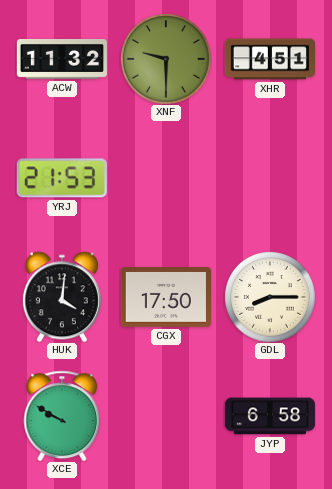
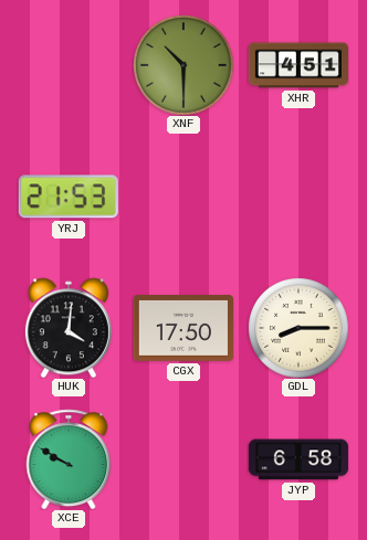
ACW: 11:32 -> none
XNF: 9:30 -> 10:30
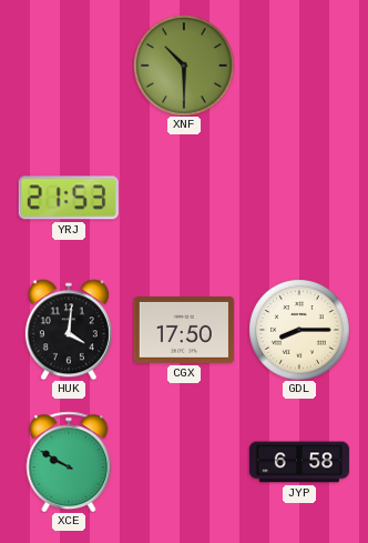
XHR: 4:51 -> none
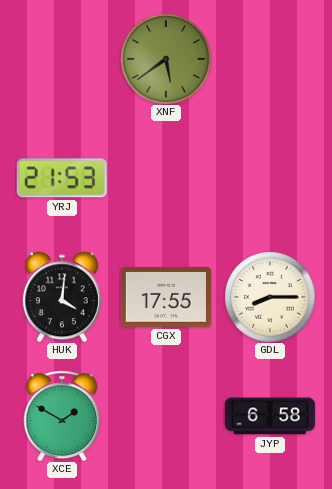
XNF: 10:30 -> 5:39
CGX: 17:50 -> 17:55
XCE: 9:50 -> 1:50
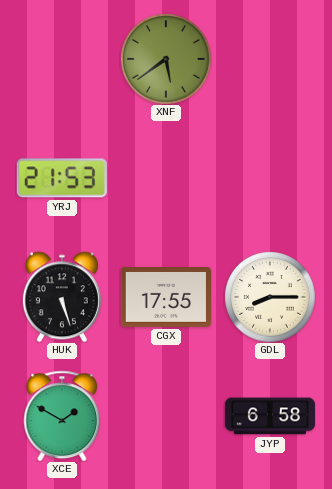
HUK: 4:01 -> 5:27
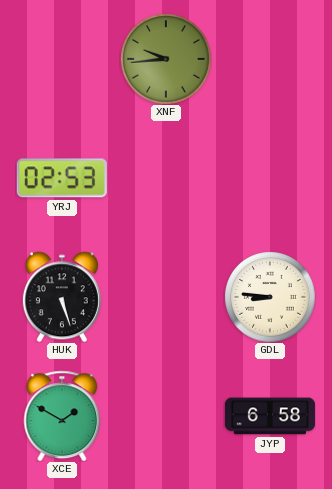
XNF: 5:39 -> 9:44
YRJ: 21:53 -> 02:53
CGX: 17:55 -> none
GDL: 8:15 -> 8:46
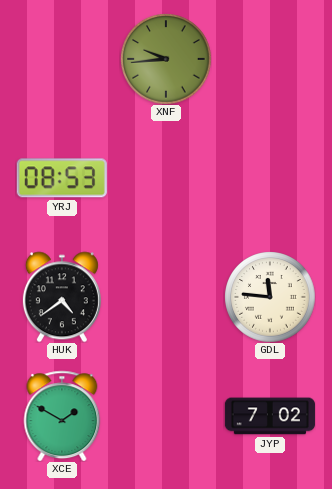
YRJ: 02:53 -> 08:53
HUK: 5:27 -> 4:39
GDL: 8:46 -> 11:46
JYP: 6:58 -> 7:02
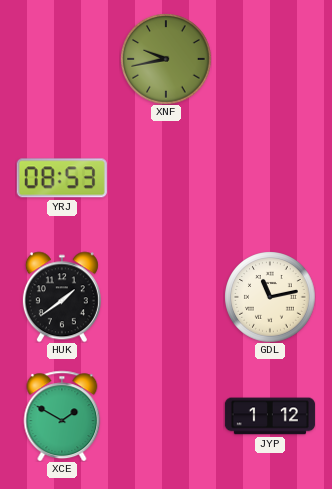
XNF: 9:44 -> 9:43
HUK: 4:39 -> 1:39
GDL: 11:46 -> 11:13
JYP: 7:02 -> 1:12
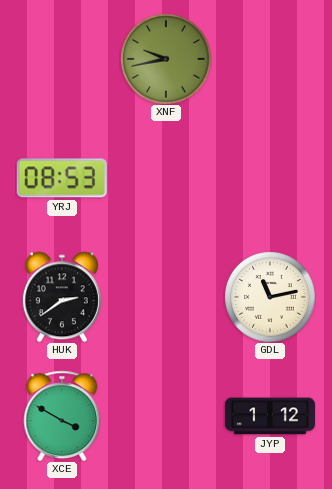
HUK: 1:39 -> 2:39
XCE: 1:50 -> 3:50
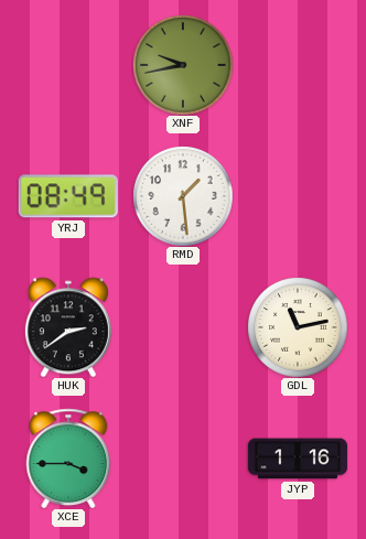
YRJ: 08:53 -> 08:49
RMD: none -> 1:29
XCE: 3:50 -> 3:45
JYP: 1:12 -> 1:16
